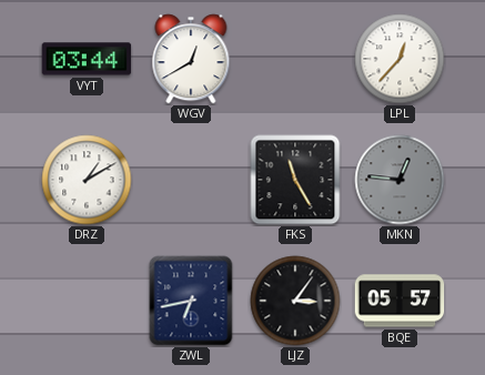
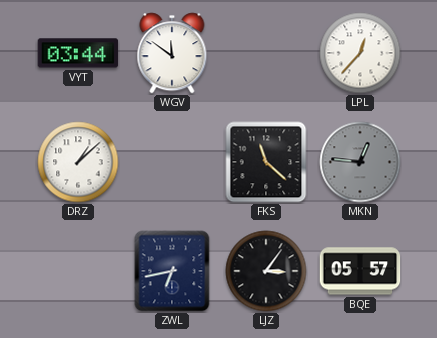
WGV: 12:40 -> 11:51
DRZ: 1:10 -> 1:08
FKS: 11:25 -> 11:22
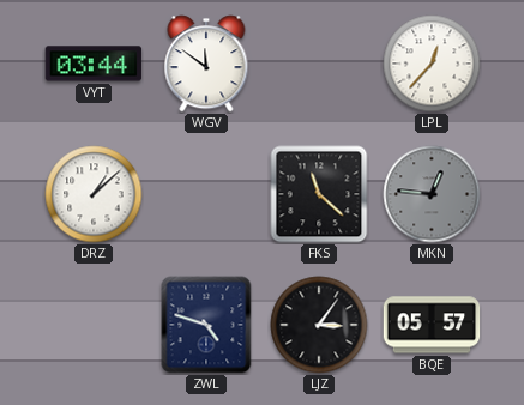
ZWL: 6:43 -> 4:48
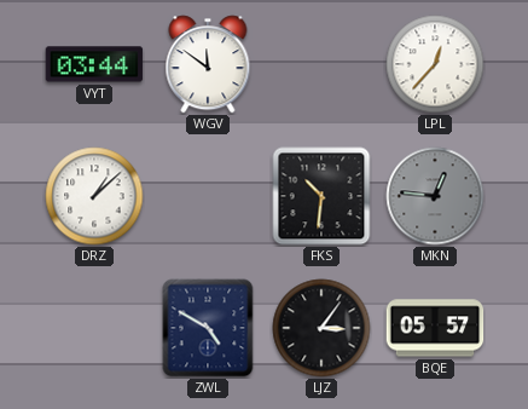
FKS: 11:22 -> 10:31
ZWL: 4:48 -> 4:50
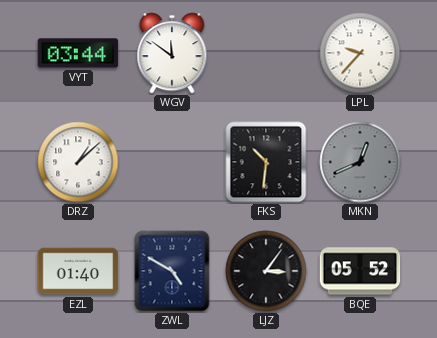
LPL: 12:37 -> 9:37
MKN: 12:46 -> 12:41
EZL: none -> 01:40
BQE: 05:57 -> 05:52
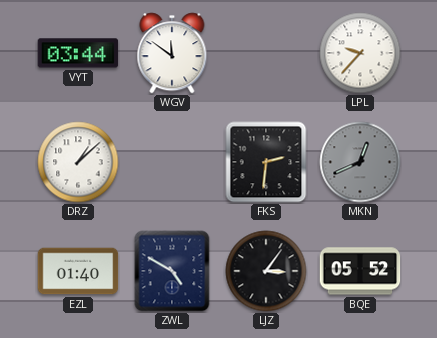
FKS: 10:31 -> 2:31
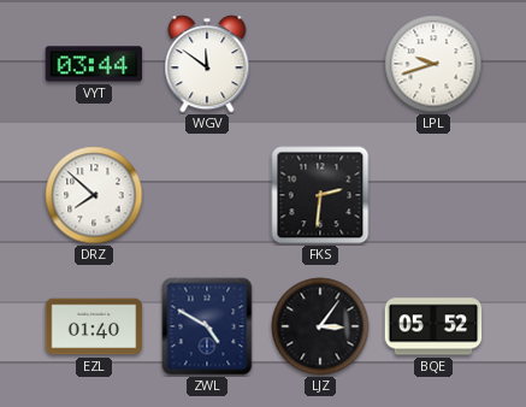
LPL: 9:37 -> 9:42
DRZ: 1:08 -> 7:52
MKN: 12:41 -> none
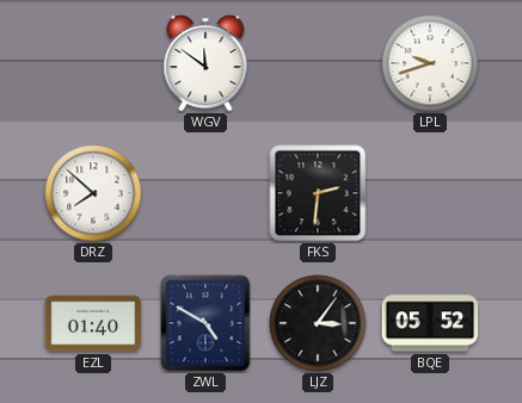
VYT: 03:44 -> none
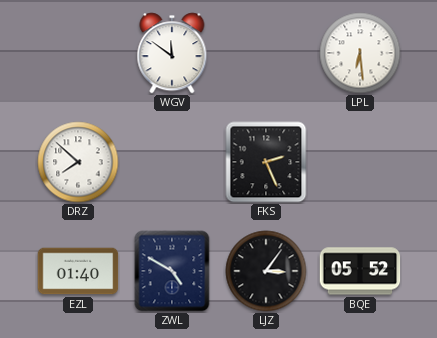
LPL: 9:42 -> 6:29
FKS: 2:31 -> 2:26
